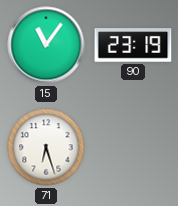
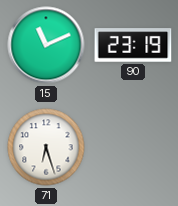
15: 11:06 -> 11:11
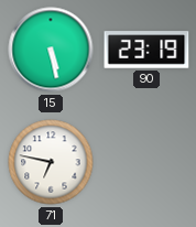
15: 11:11 -> 5:28
71: 6:27 -> 6:47
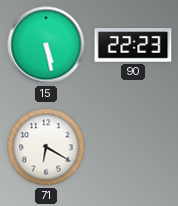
90: 23:19 -> 22:23
71: 6:47 -> 6:20
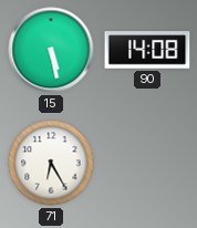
90: 22:23 -> 14:08
71: 6:20 -> 6:25
